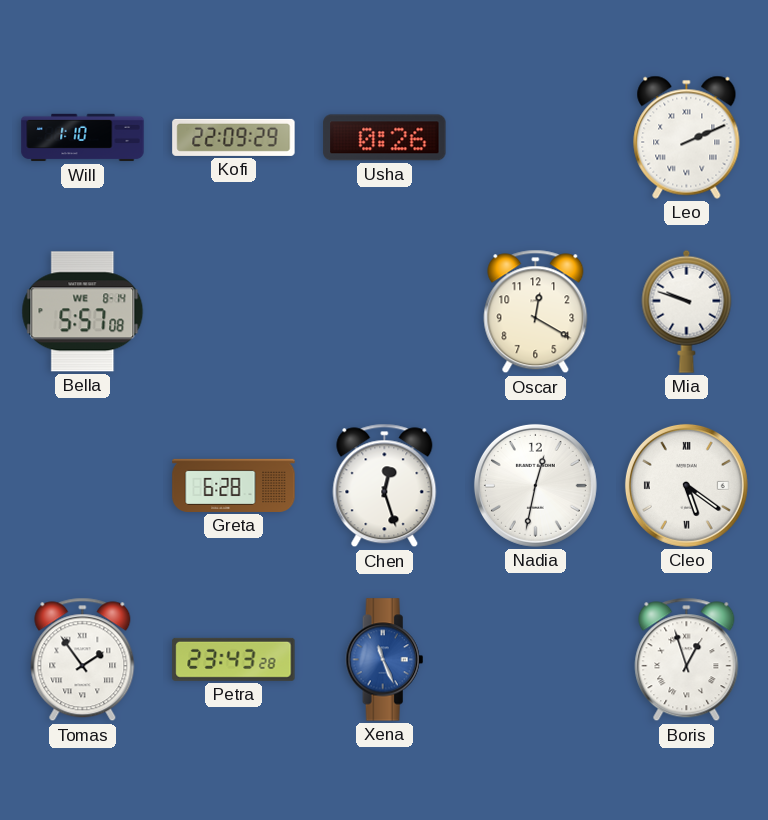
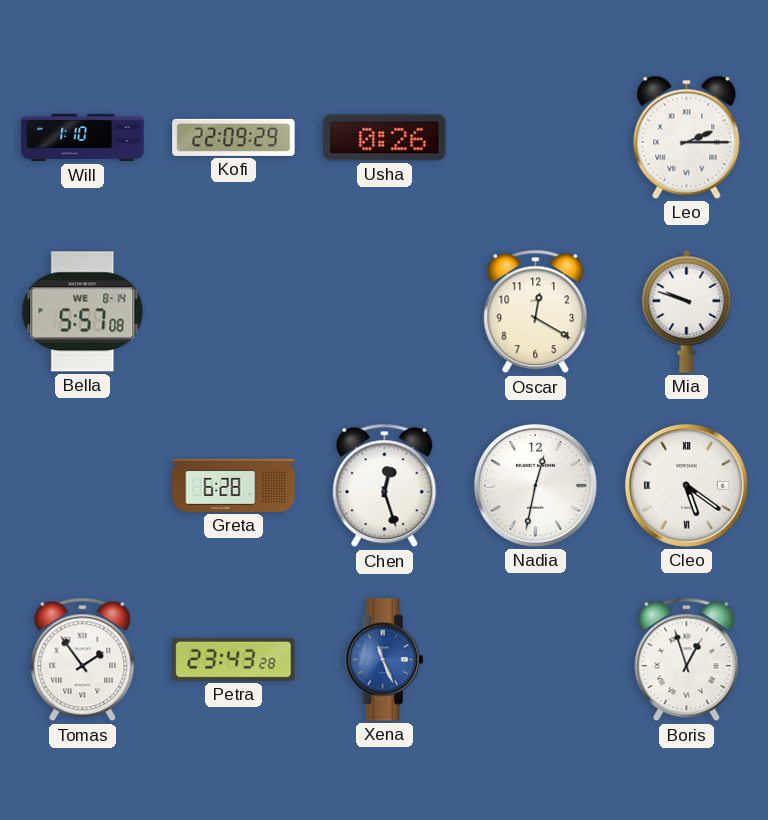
Leo: 2:11 -> 2:15
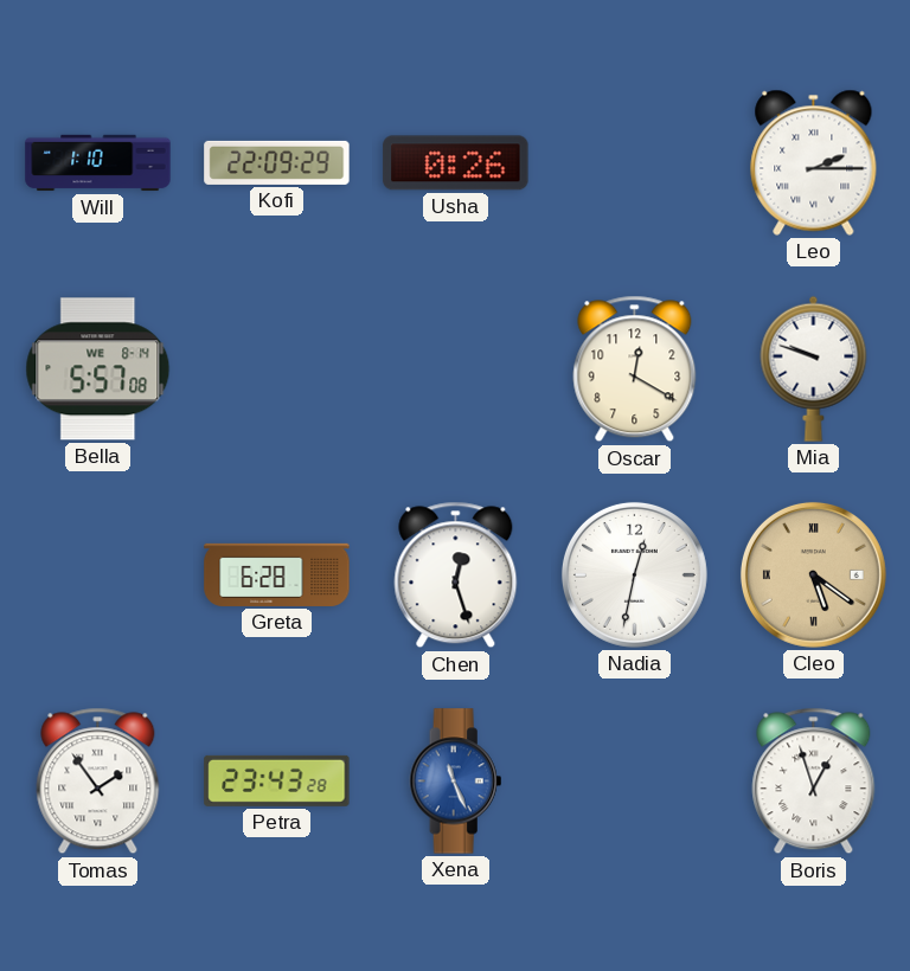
Cleo dial: white -> champagne
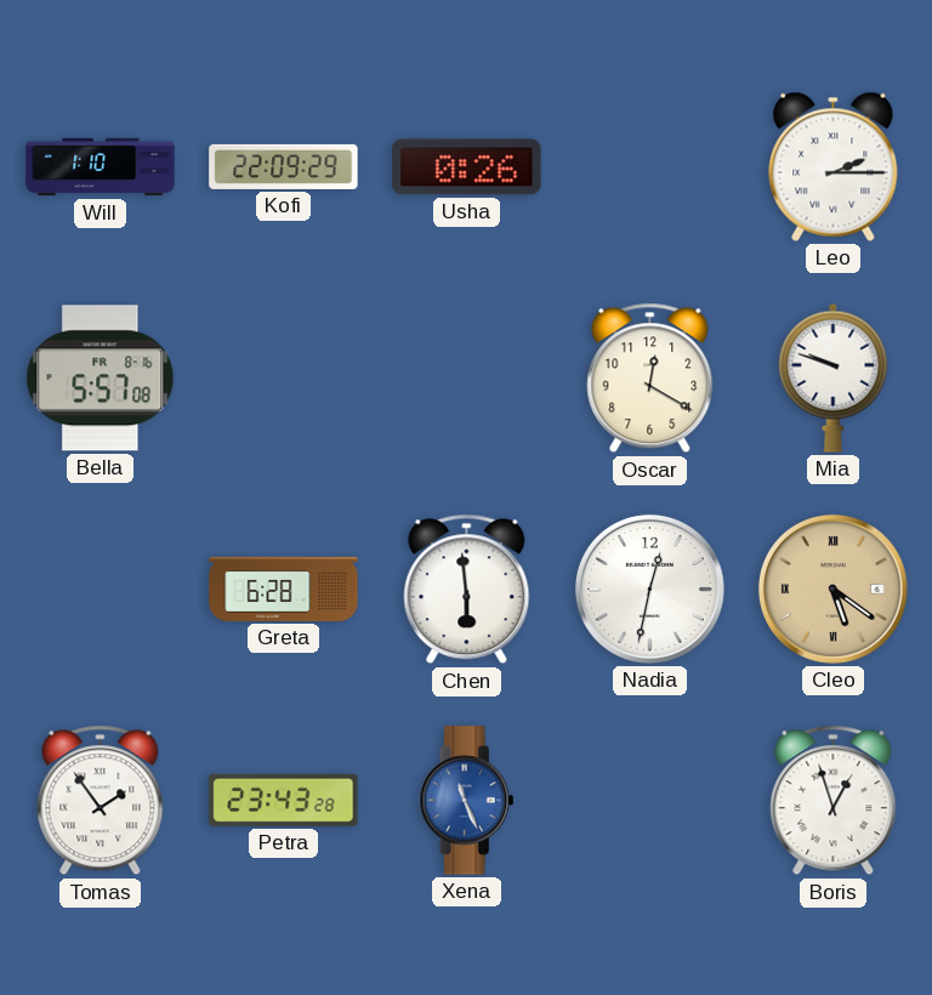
Bella date: WE 8-14 -> FR 8-16
Chen: 12:27 -> 5:59
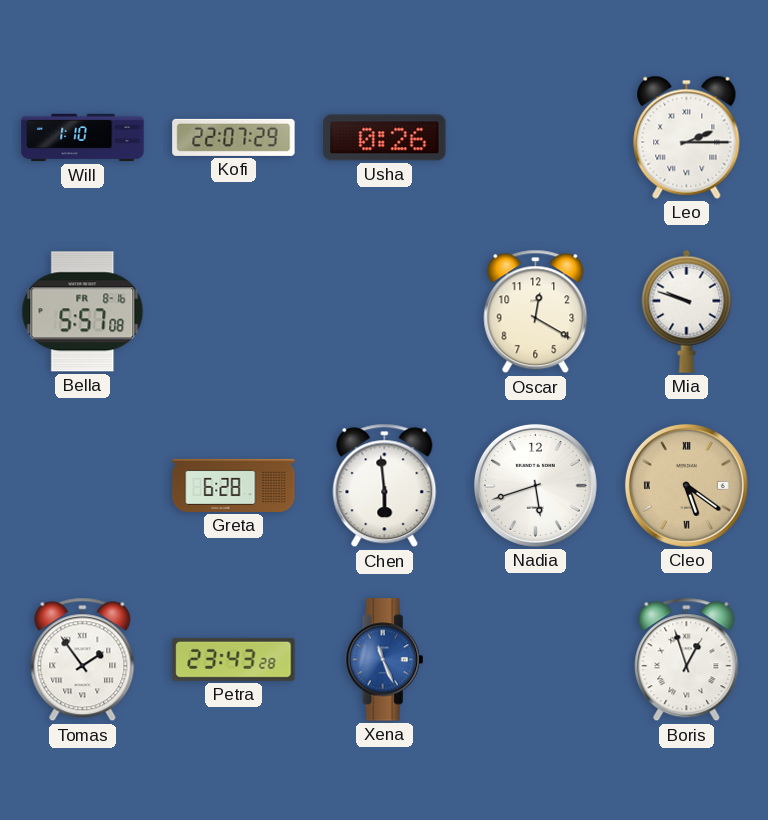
Kofi: 22:09 -> 22:07
Nadia: 12:32 -> 5:42
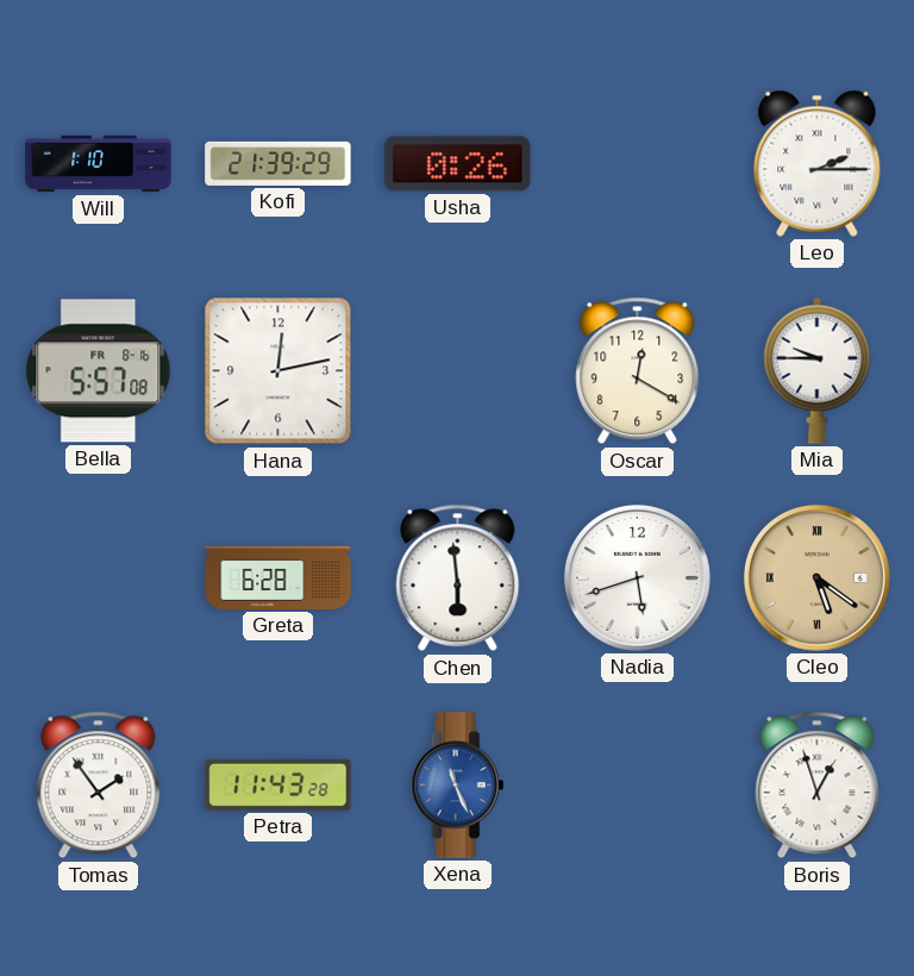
Kofi: 22:07 -> 21:39
Hana: none -> 12:13
Mia: 9:48 -> 9:45
Petra: 23:43 -> 11:43
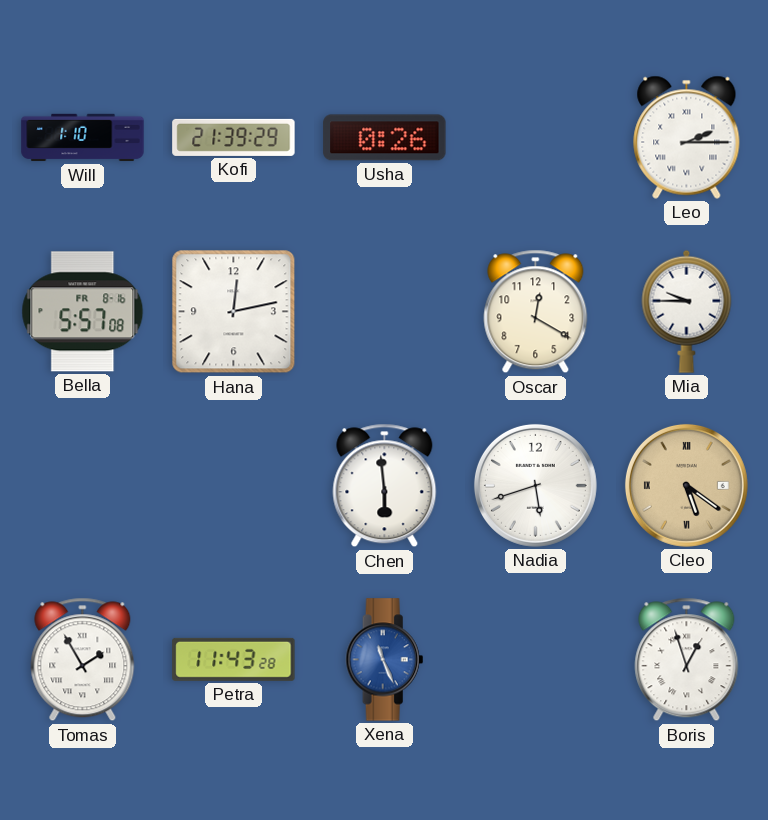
Greta: 6:28 -> none
Tomas: 1:54 -> 1:55
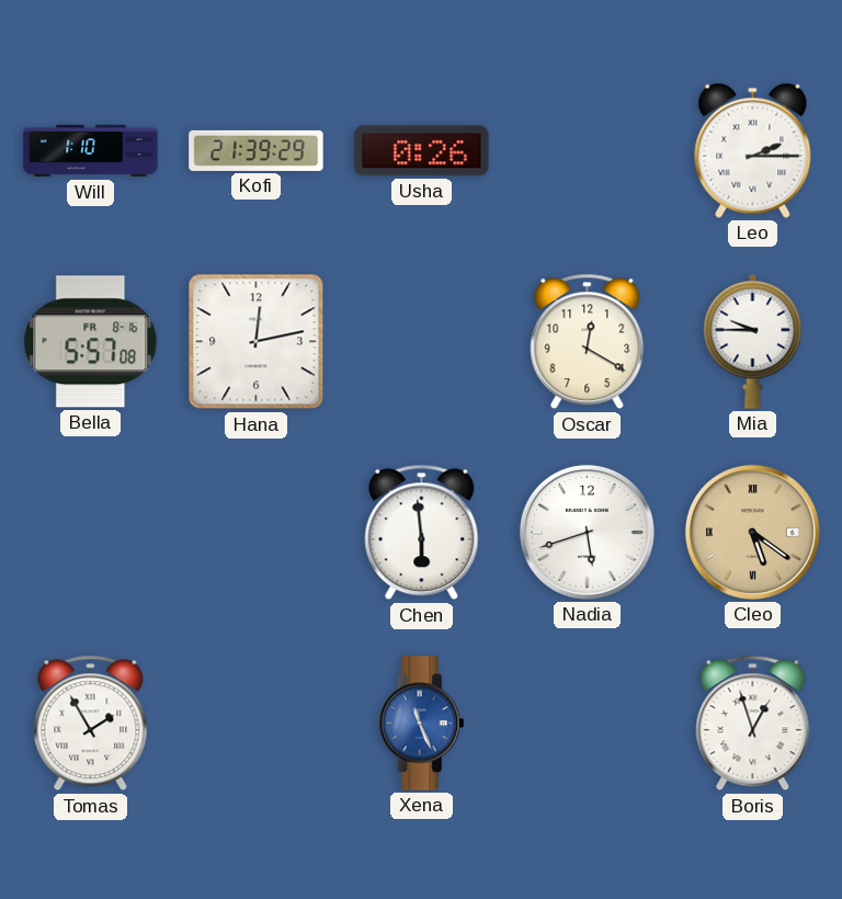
Petra: 11:43 -> none
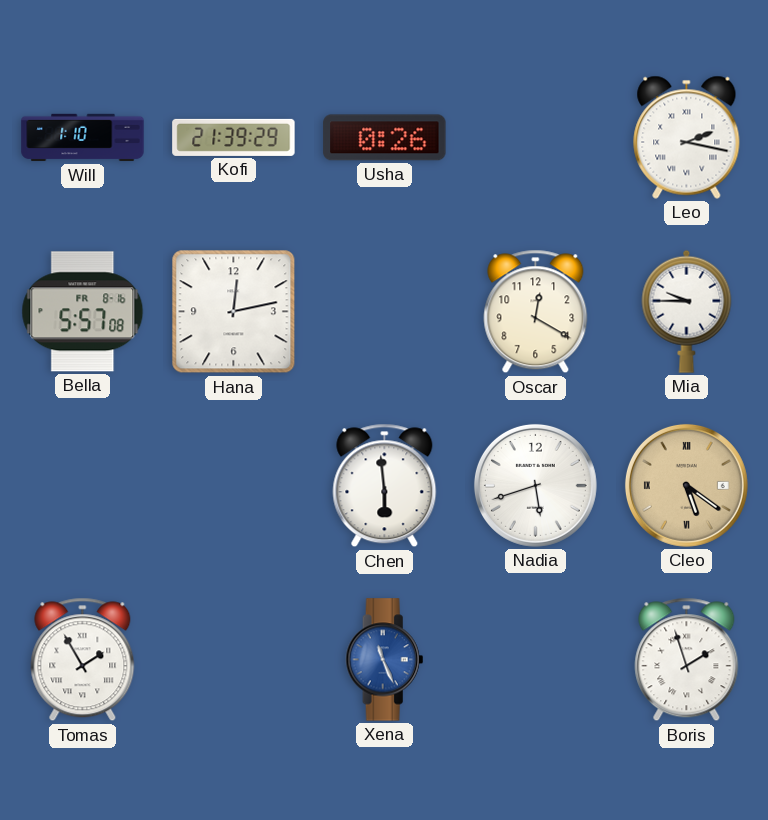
Leo: 2:15 -> 2:17
Boris: 12:57 -> 1:57
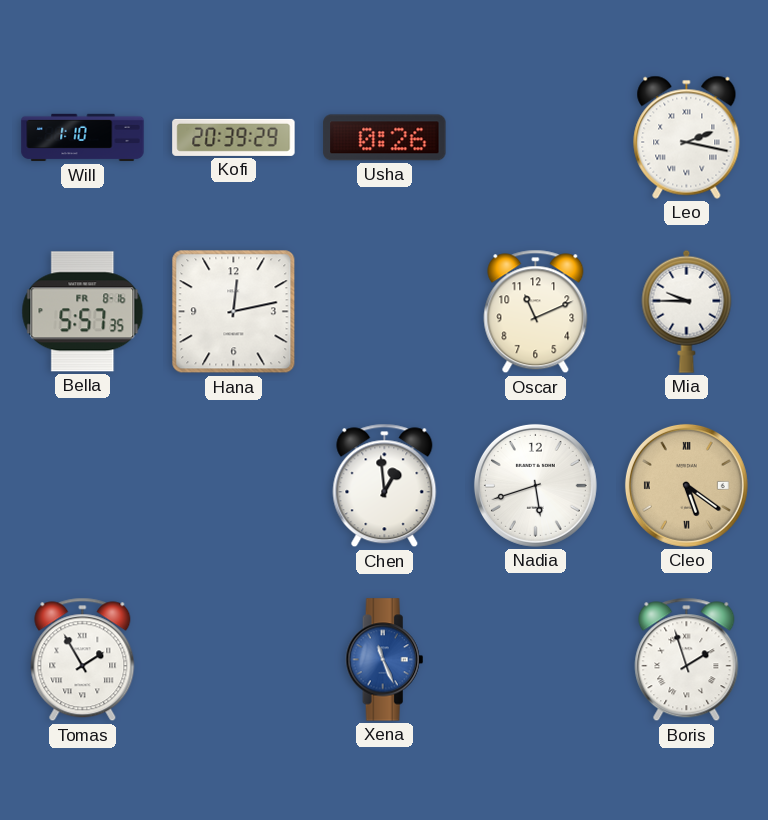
Kofi: 21:39 -> 20:39
Bella: 5:57:08 -> 5:57:35
Oscar: 12:20 -> 11:11
Chen: 5:59 -> 12:59
